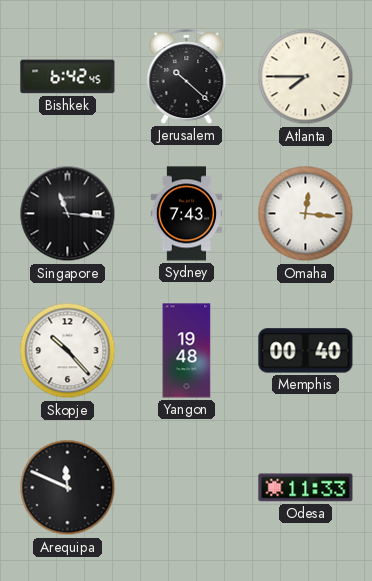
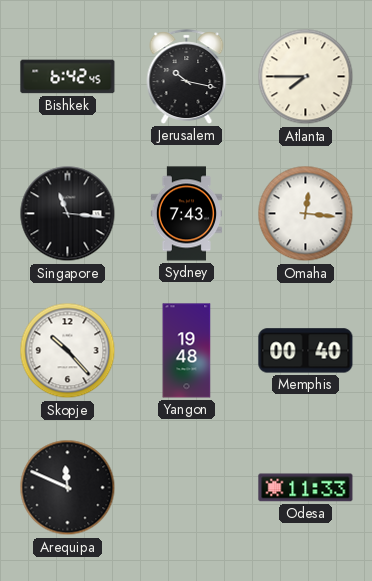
Jerusalem: 10:22 -> 10:17
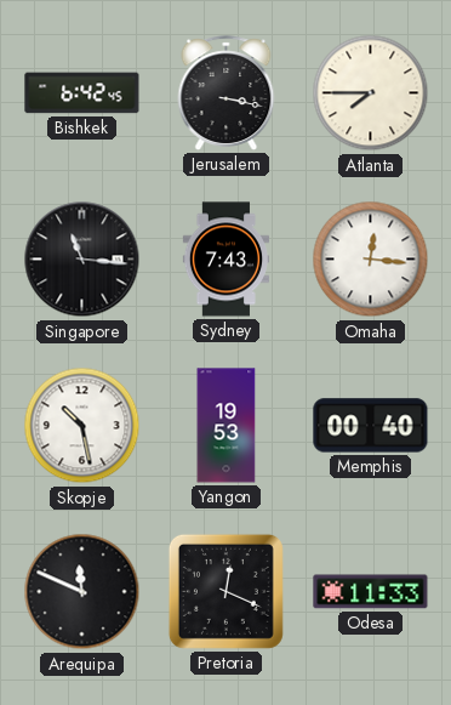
Jerusalem: 10:17 -> 3:17
Skopje: 10:23 -> 10:28
Yangon: 19:48 -> 19:53
Pretoria: none -> 12:19
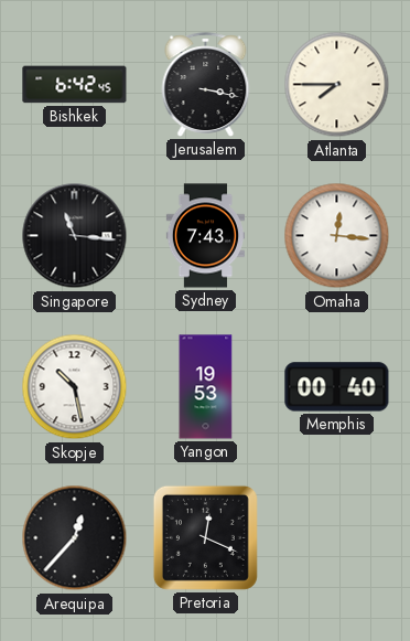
Arequipa: 11:49 -> 12:37
Odesa: 11:33 -> none
